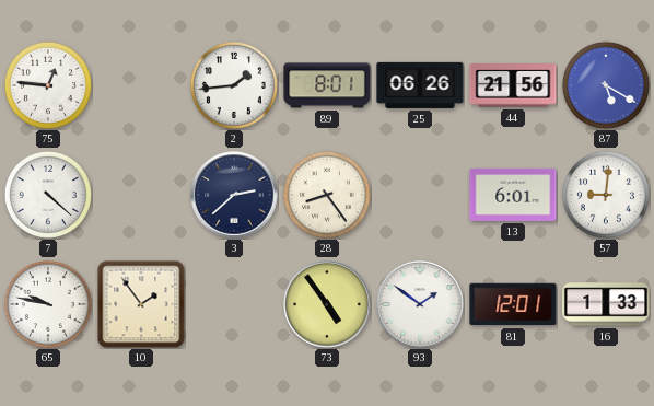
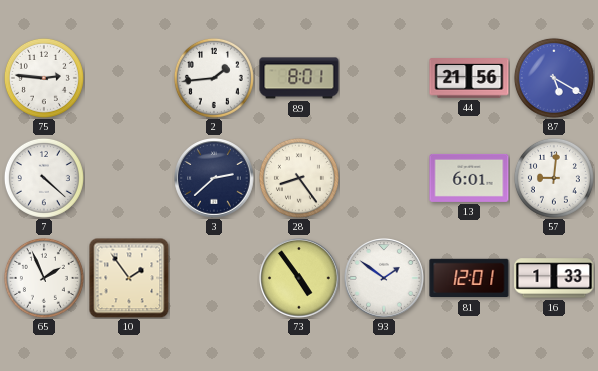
75: 12:46 -> 2:46
25: 06:26 -> none
65: 9:47 -> 1:56
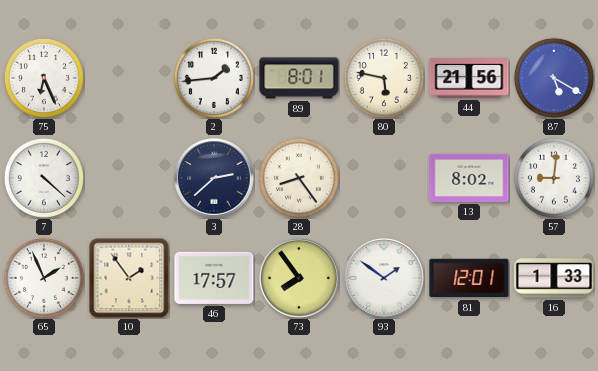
75: 2:46 -> 6:26
80: none -> 5:47
13: 6:01 -> 8:02
46: none -> 17:57
73: 4:54 -> 7:54
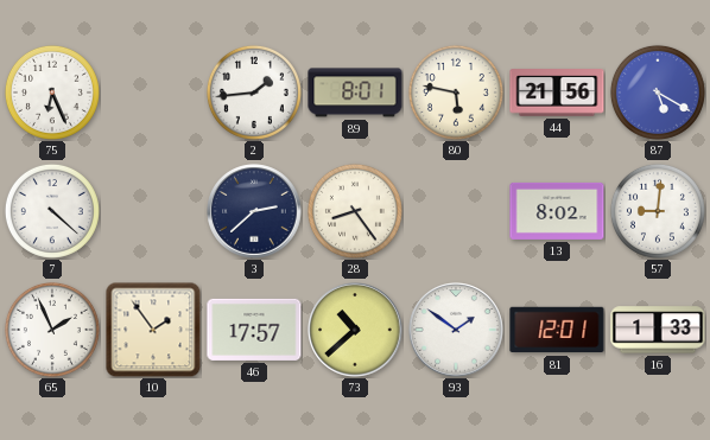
73: 7:54 -> 10:38
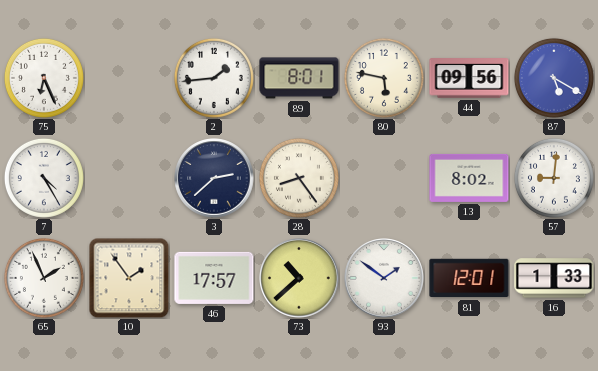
44: 21:56 -> 09:56
7: 4:22 -> 4:25
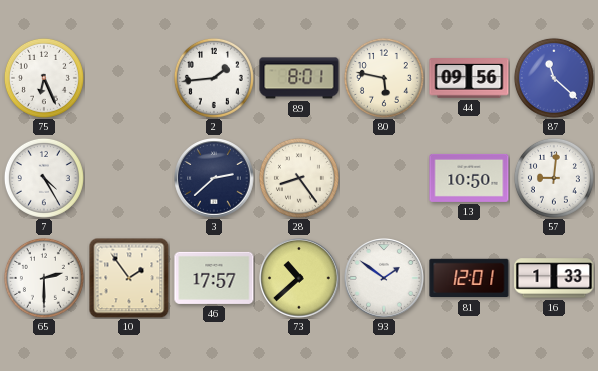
87: 5:20 -> 11:22
13: 8:02 -> 10:50
65: 1:56 -> 2:30
